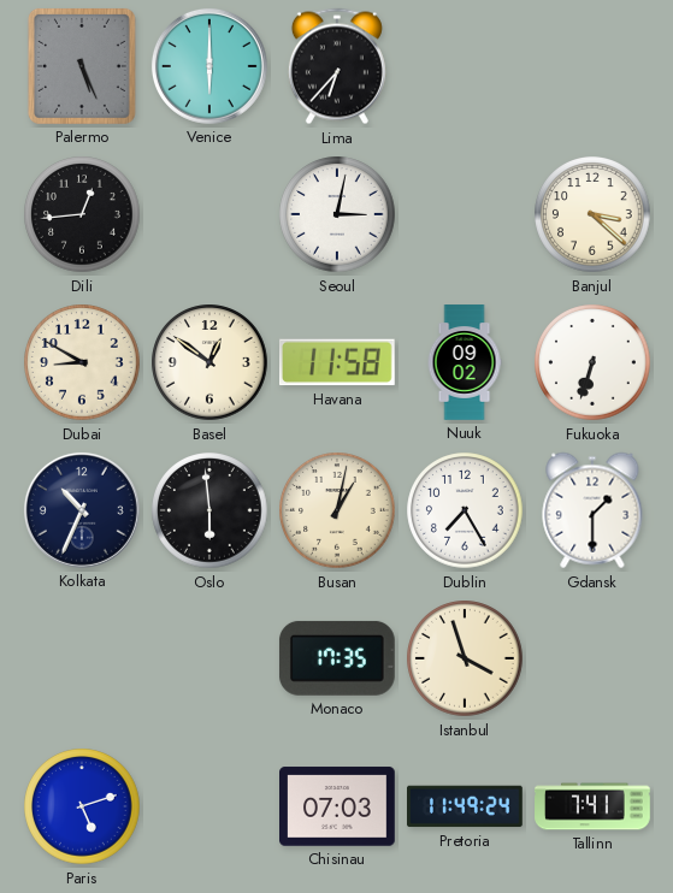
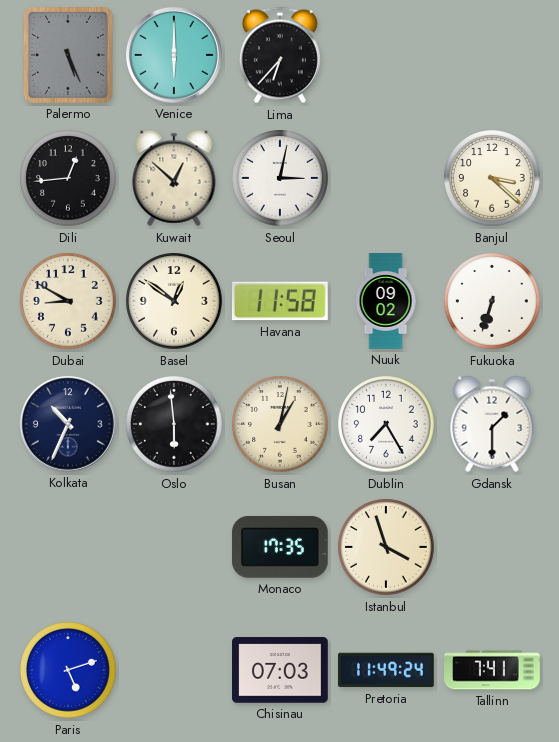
Kuwait: none -> 12:52
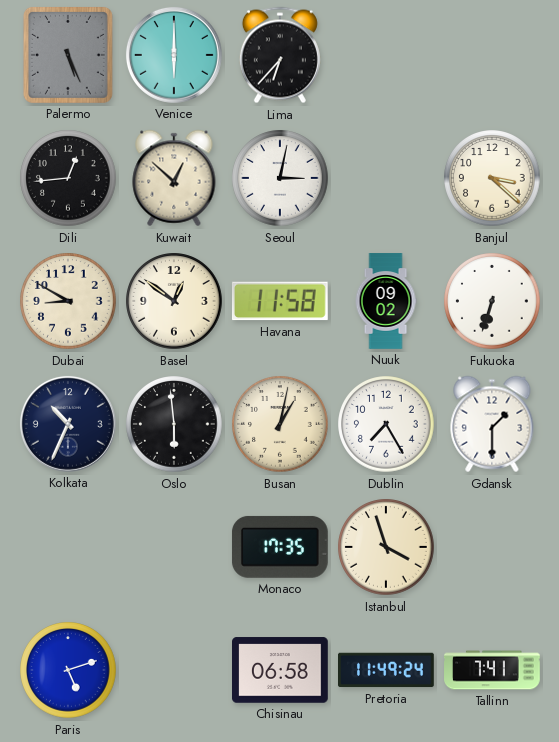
Chisinau: 07:03 -> 06:58
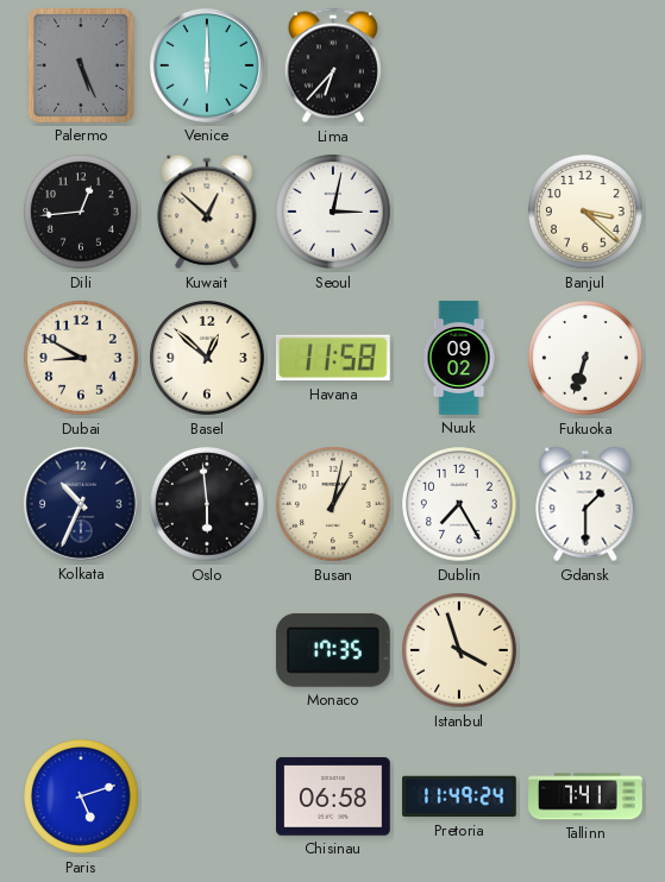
Basel: 12:51 -> 12:52
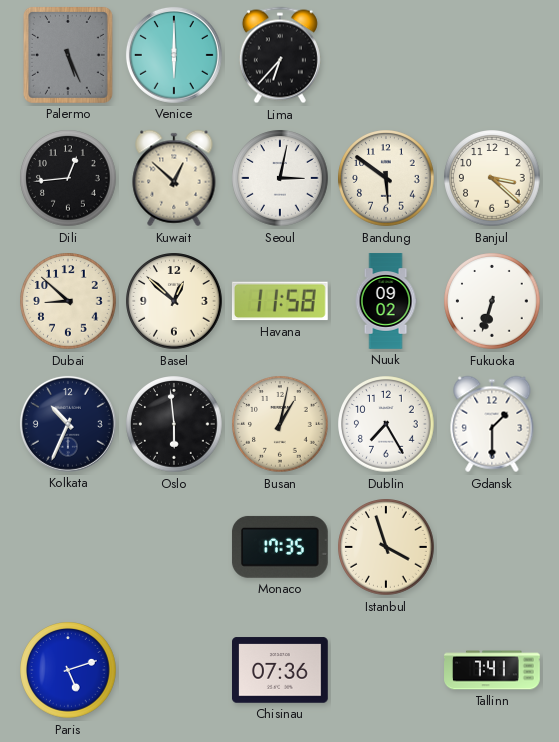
Bandung: none -> 5:51
Dubai: 8:50 -> 8:52
Chisinau: 06:58 -> 07:36
Pretoria: 11:49 -> none
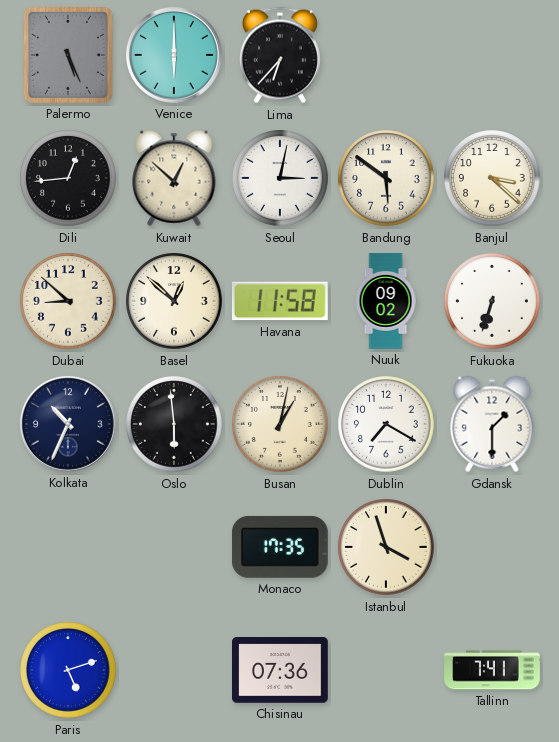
Dublin: 7:25 -> 7:20
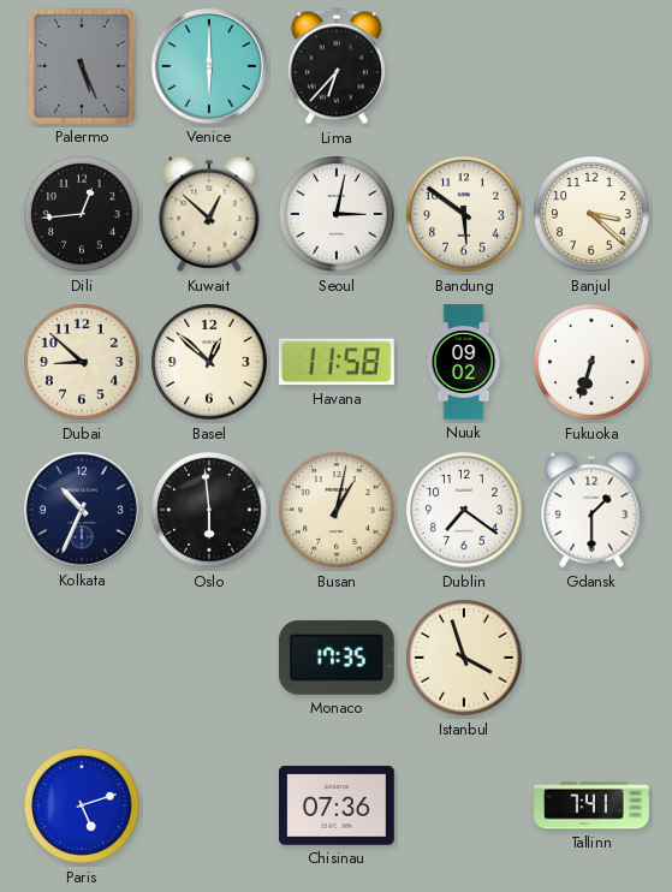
Dublin: 7:20 -> 7:21
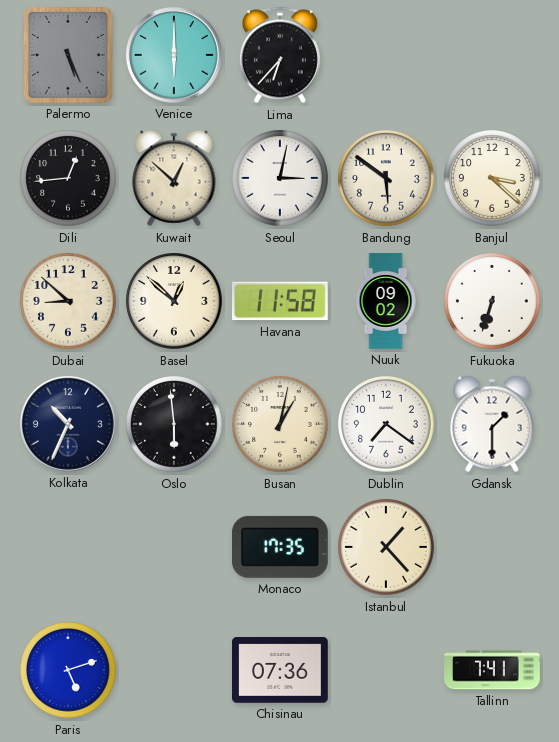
Istanbul: 3:57 -> 1:23
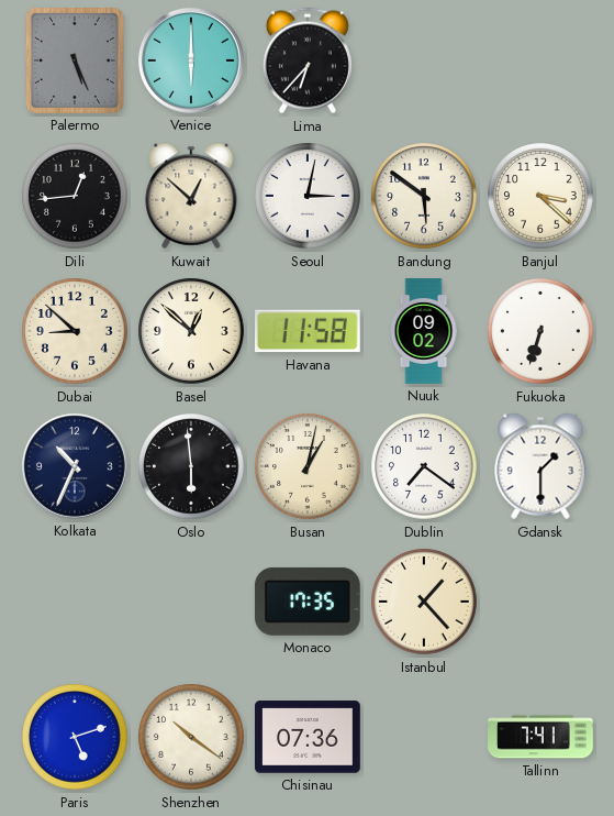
Shenzhen: none -> 10:21
